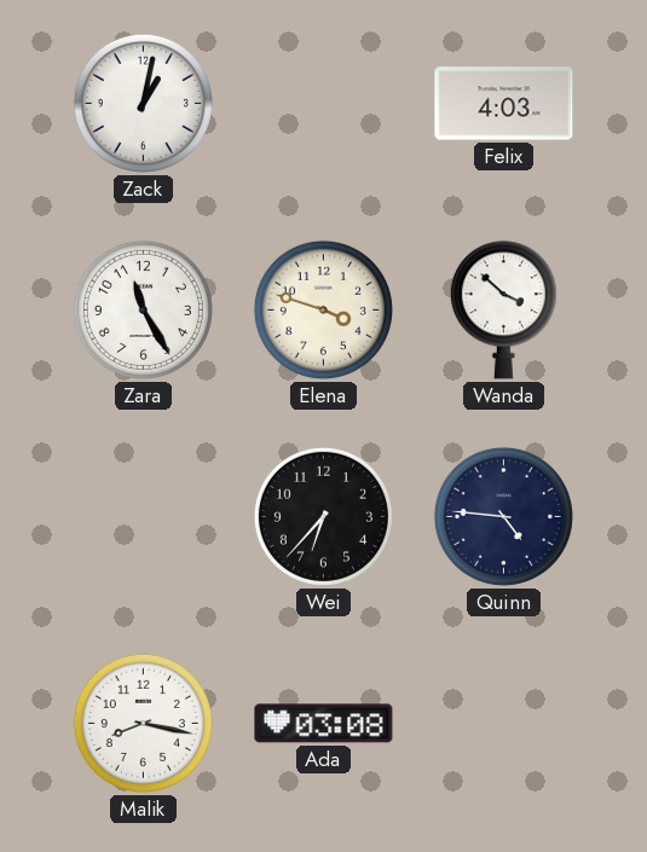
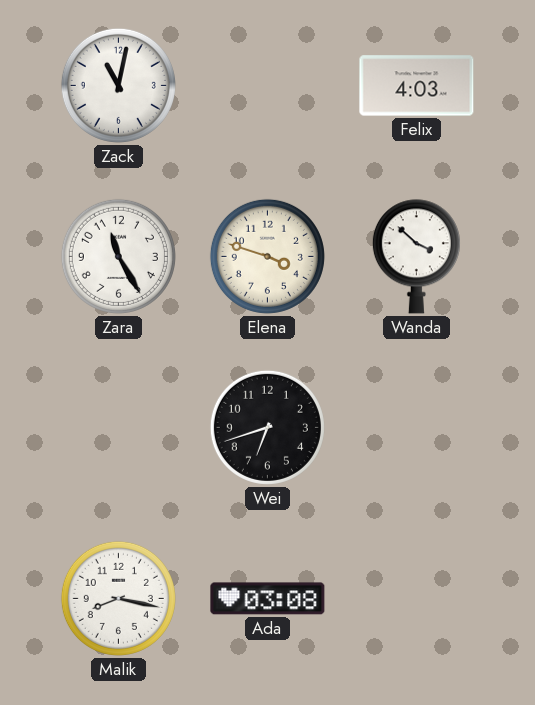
Zack: 1:02 -> 11:02
Wei: 6:37 -> 6:42
Quinn: 4:46 -> none
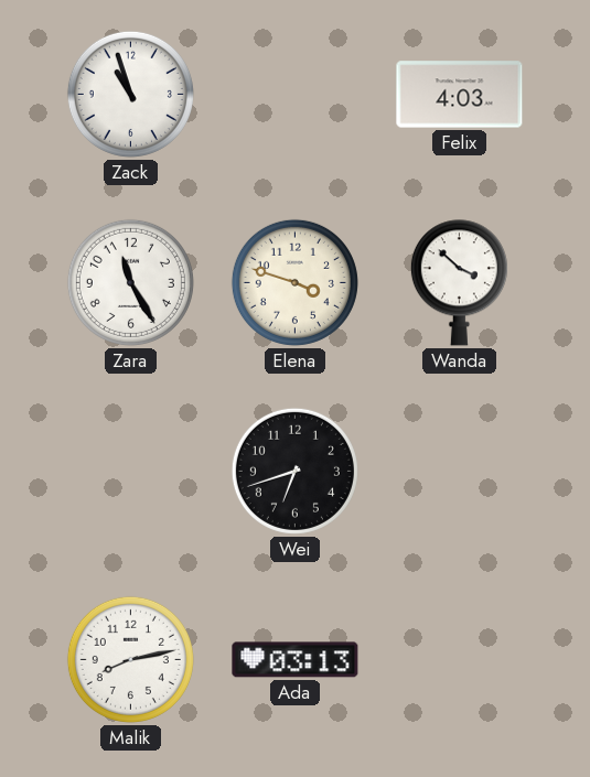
Zack: 11:02 -> 10:57
Malik: 8:17 -> 8:13
Ada: 03:08 -> 03:13
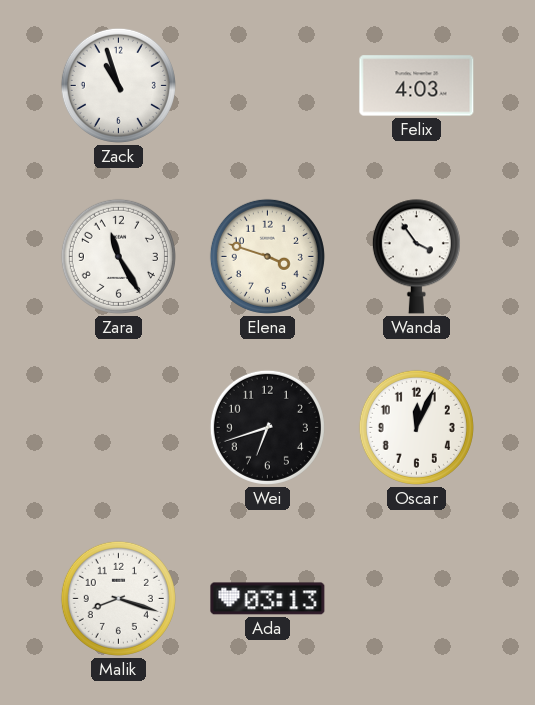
Wanda: 3:52 -> 3:54
Oscar: none -> 12:04
Malik: 8:13 -> 8:18
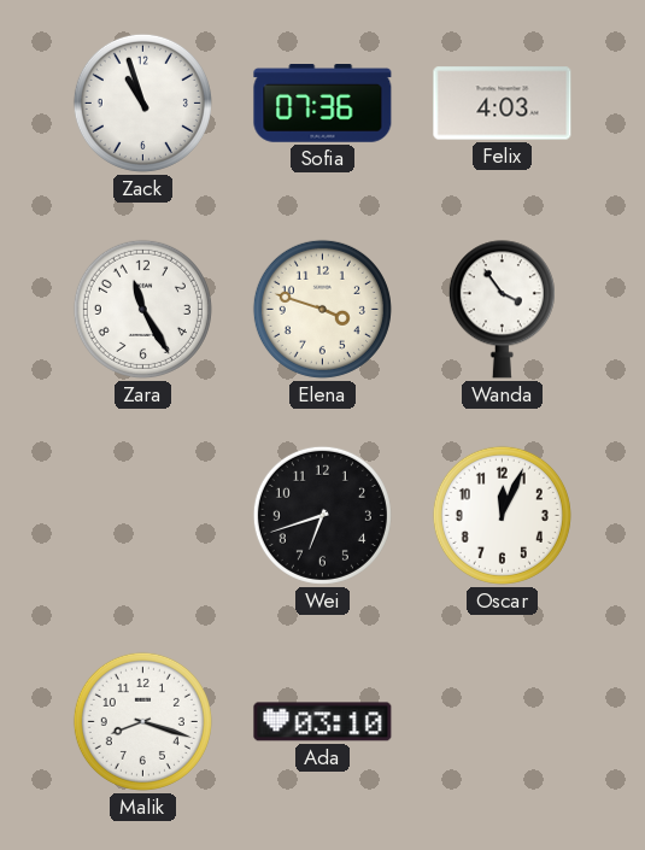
Sofia: none -> 07:36
Ada: 03:13 -> 03:10
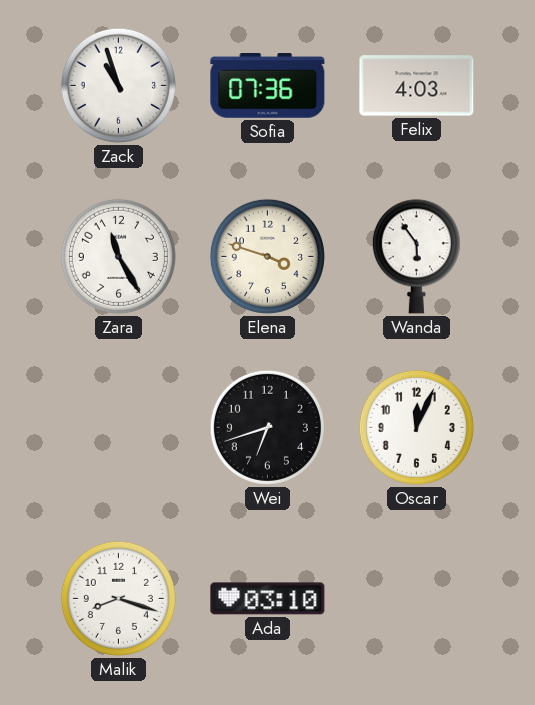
Wanda: 3:54 -> 5:54
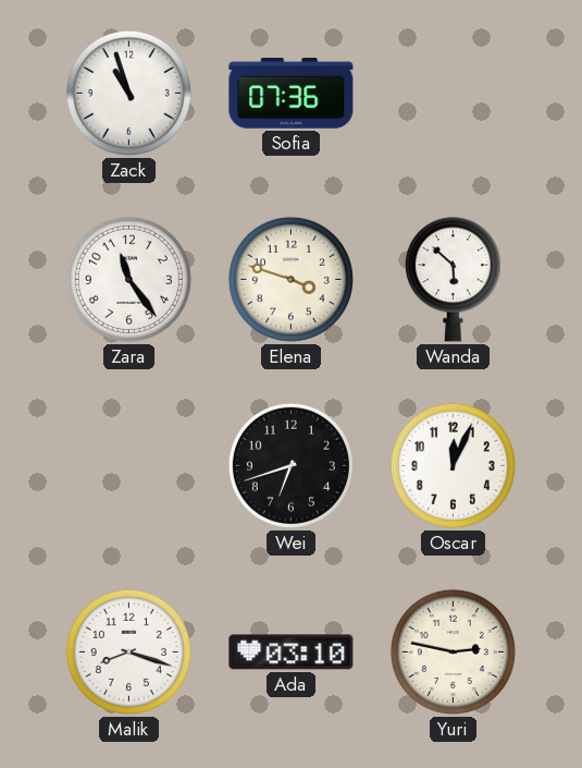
Felix: 4:03 -> none
Zara: 11:25 -> 11:24
Wanda: 5:54 -> 5:52
Yuri: none -> 2:47
